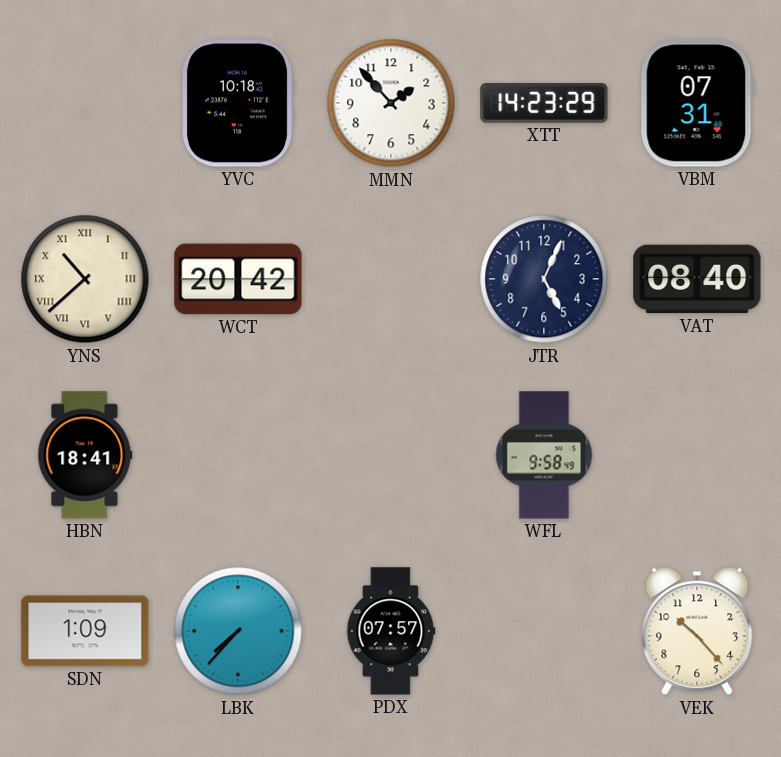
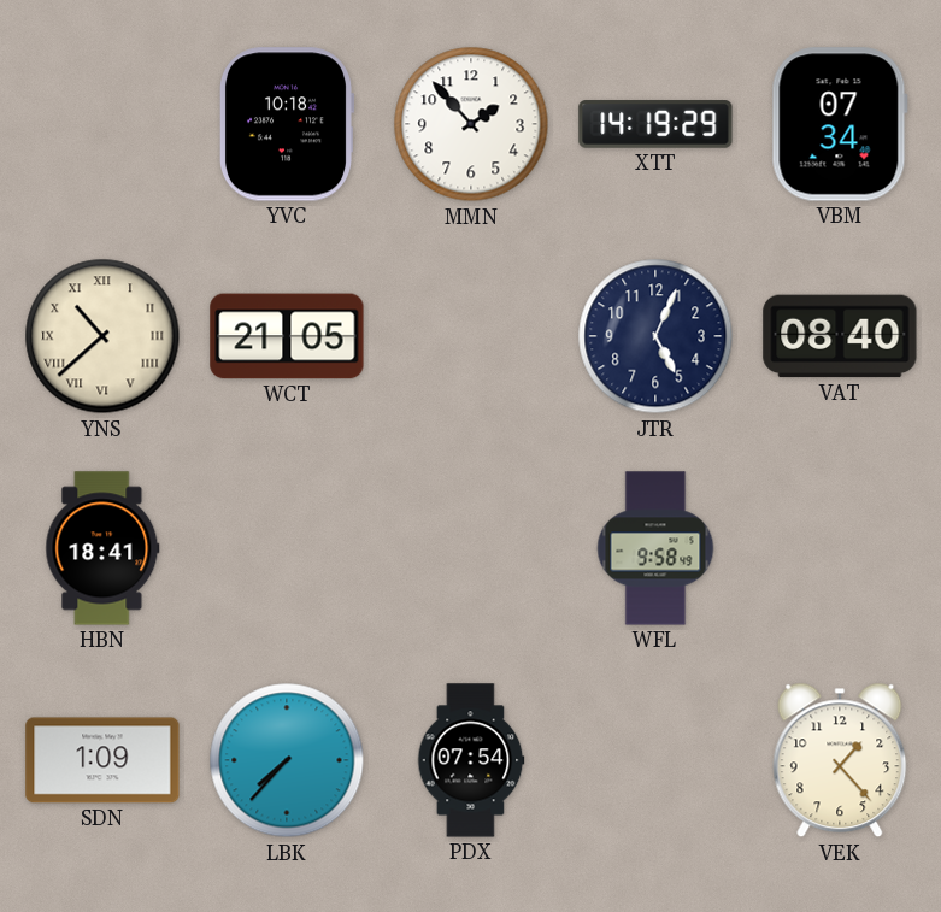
XTT: 14:23 -> 14:19
VBM: 07:31 -> 07:34
WCT: 20:42 -> 21:05
PDX: 07:57 -> 07:54
VEK: 10:23 -> 1:23
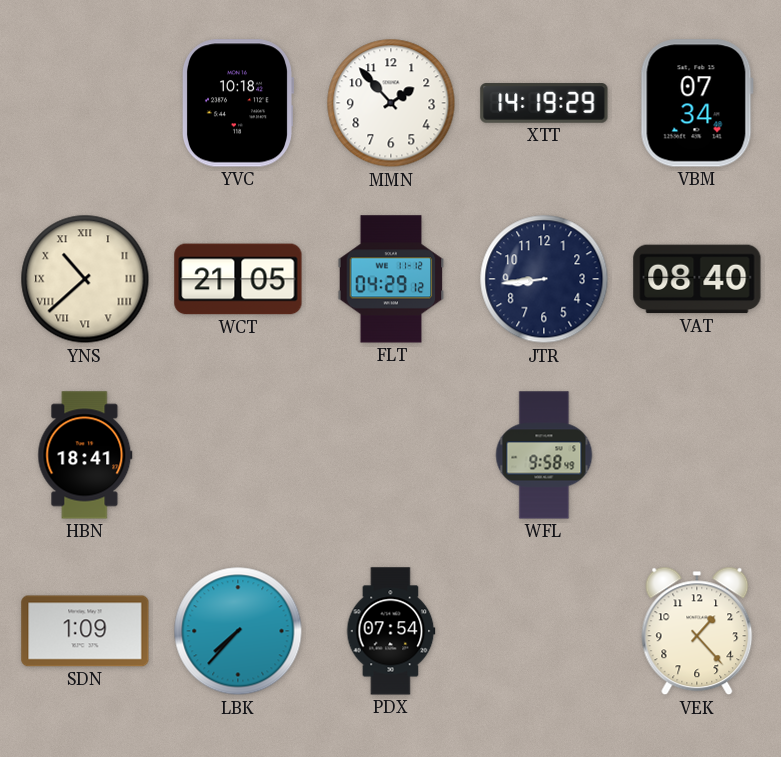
FLT: none -> 04:29
JTR: 5:04 -> 8:44
